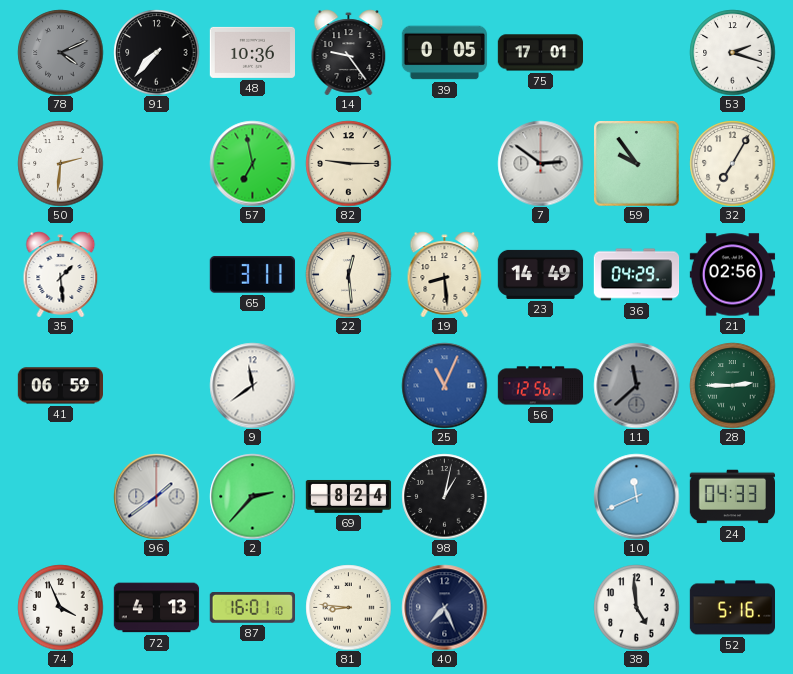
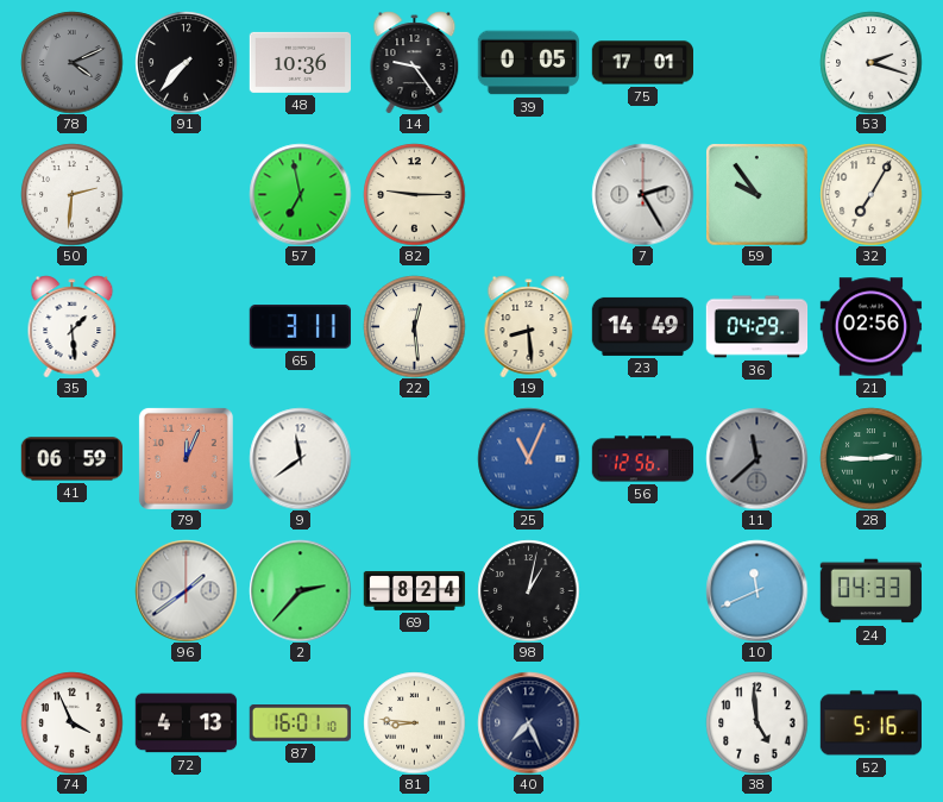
7: 2:51 -> 2:25
79: none -> 12:04
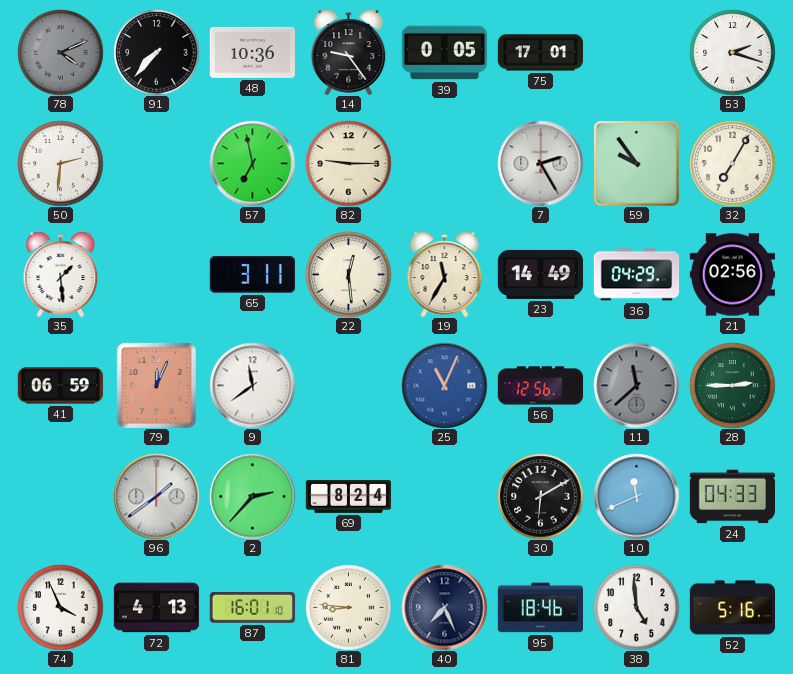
19: 8:29 -> 11:35
98: 1:02 -> none
30: none -> 6:10
95: none -> 18:46
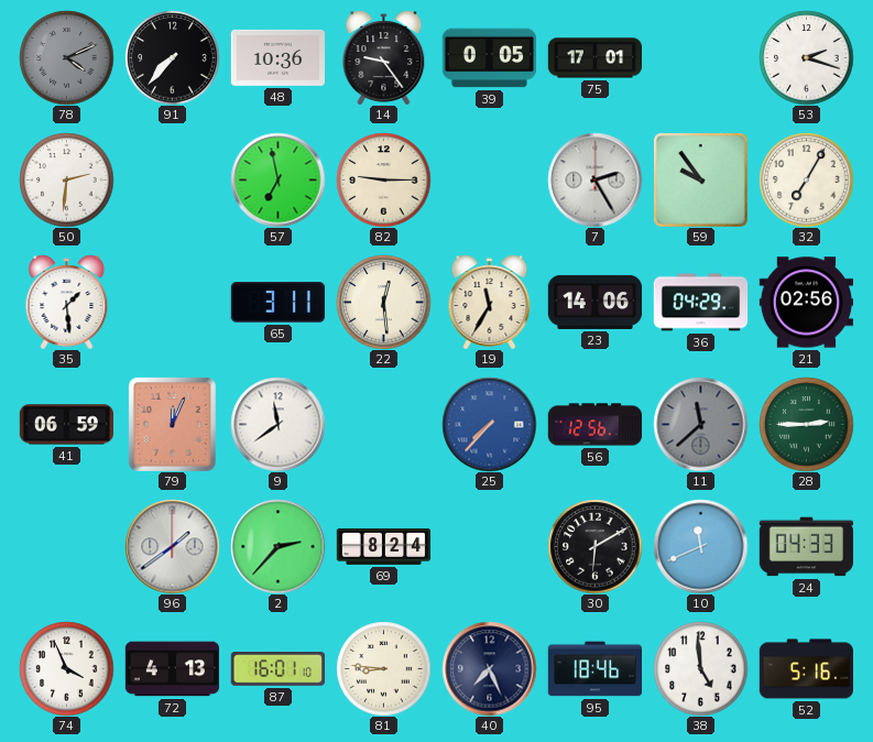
23: 14:49 -> 14:06
25: 11:04 -> 7:37
